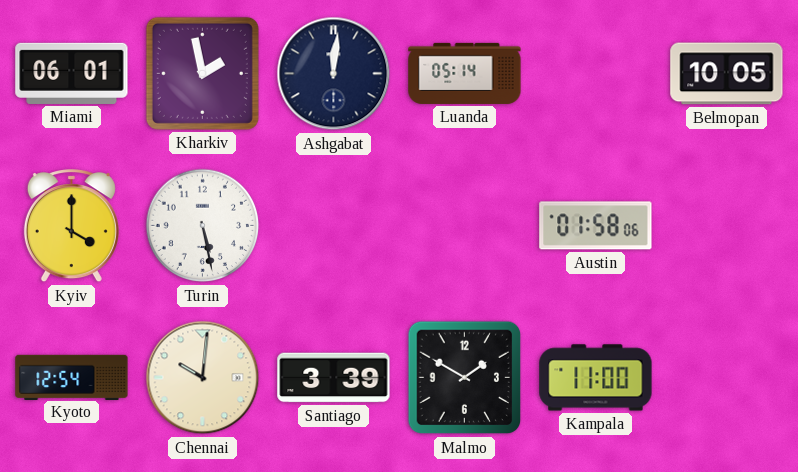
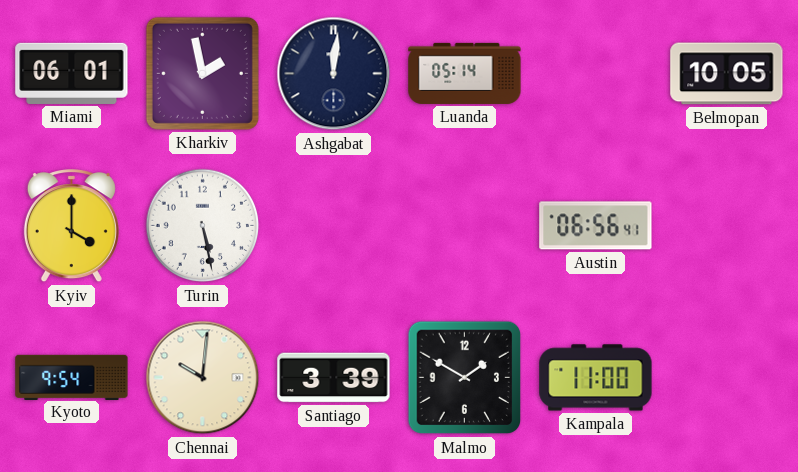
Austin: 01:58 -> 06:56
Kyoto: 12:54 -> 9:54
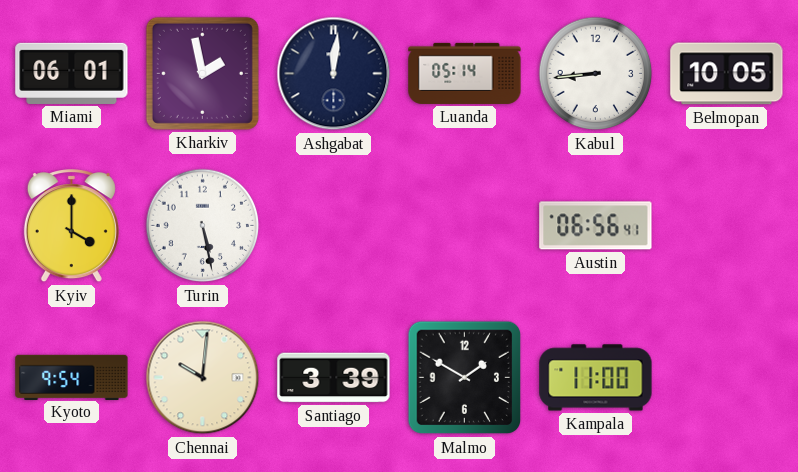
Kabul: none -> 8:44
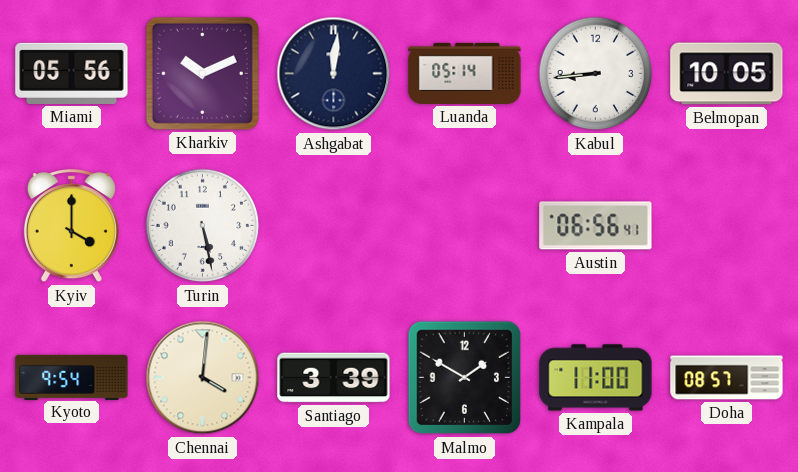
Miami: 06:01 -> 05:56
Kharkiv: 1:58 -> 10:11
Chennai: 10:01 -> 4:01
Doha: none -> 08:57
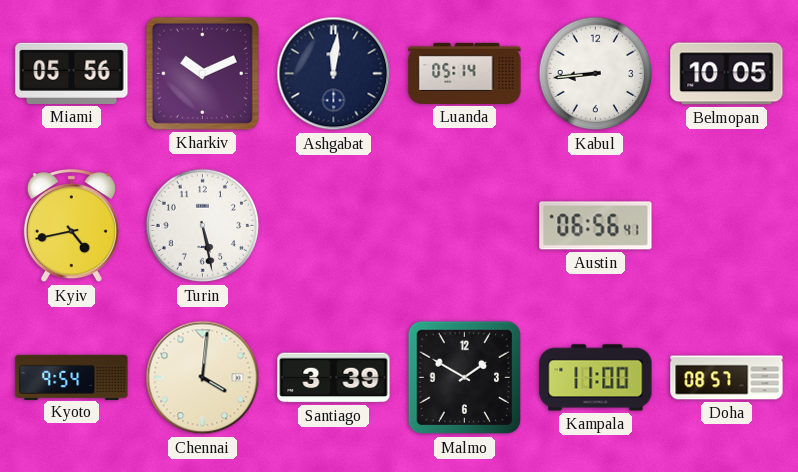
Kyiv: 4:00 -> 4:43
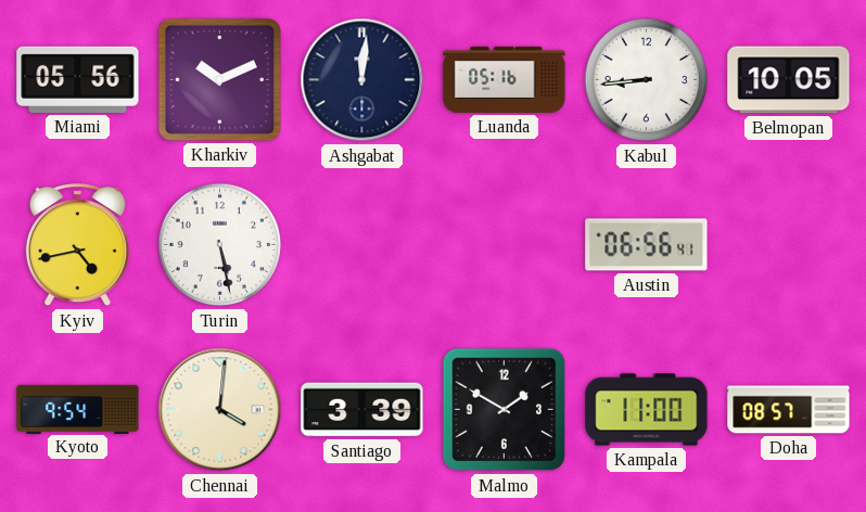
Luanda: 05:14 -> 05:16
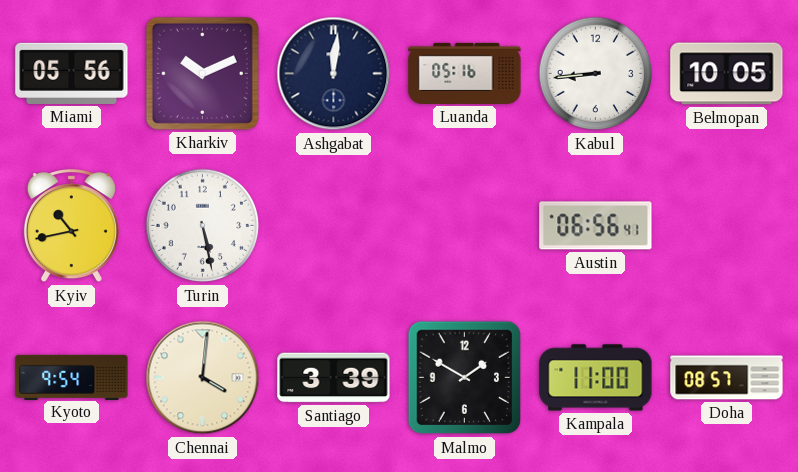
Kyiv: 4:43 -> 10:43
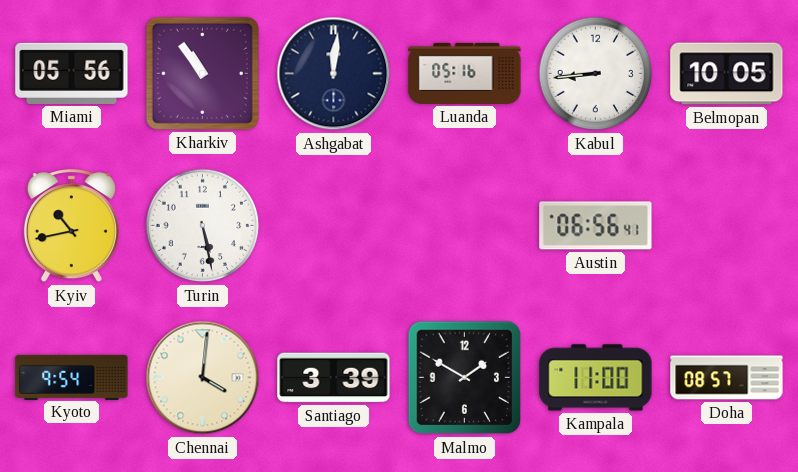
Kharkiv: 10:11 -> 10:54
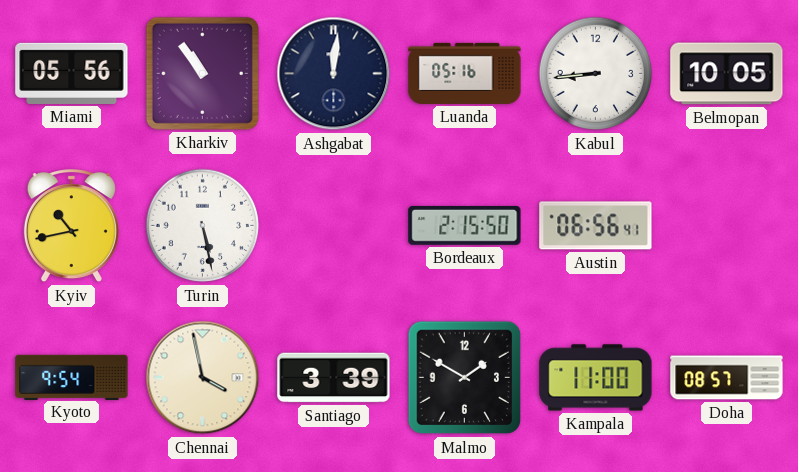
Bordeaux: none -> 2:15
Chennai: 4:01 -> 3:58
